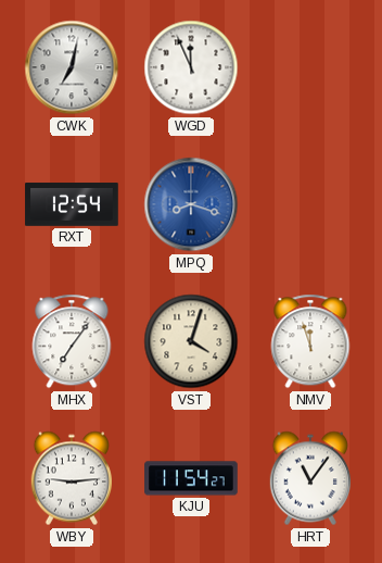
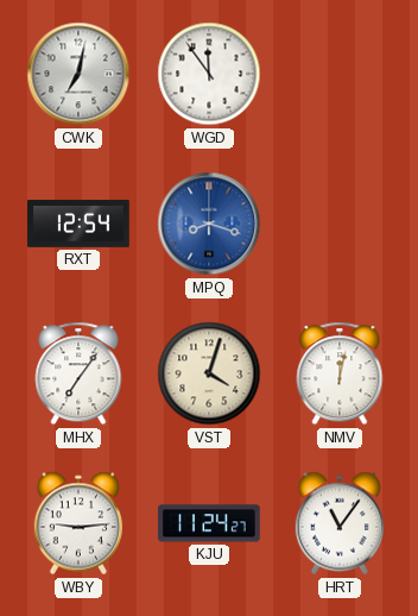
WGD: 11:56 -> 11:54
NMV: 11:57 -> 12:02
KJU: 11:54 -> 11:24
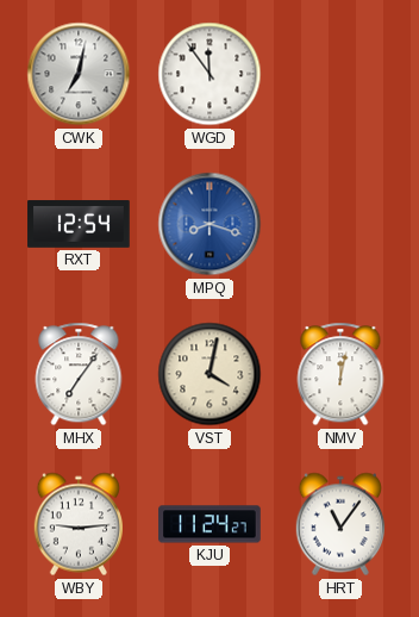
VST: 4:03 -> 4:02
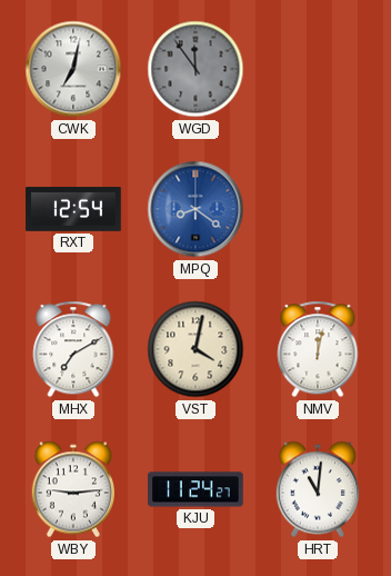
WGD dial: white -> grey
MPQ: 8:18 -> 8:21
MHX: 7:06 -> 7:10
HRT: 11:06 -> 11:01
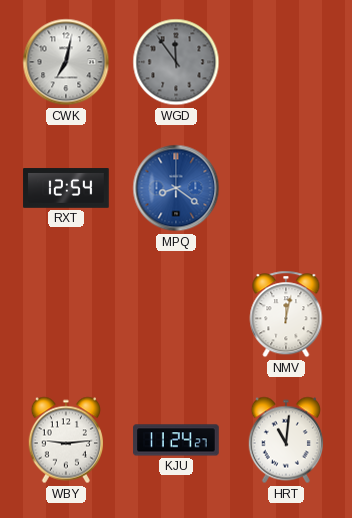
MHX: 7:10 -> none
VST: 4:02 -> none
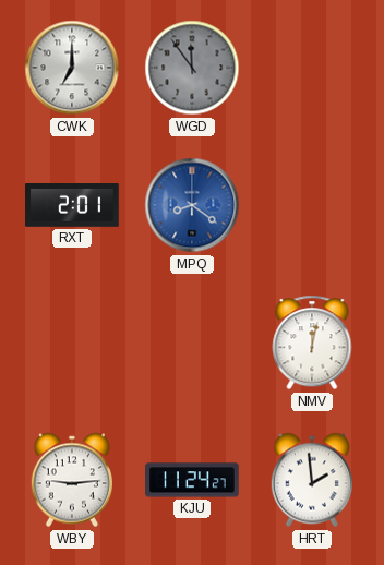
CWK: 7:02 -> 7:00
RXT: 12:54 -> 2:01
HRT: 11:01 -> 1:59
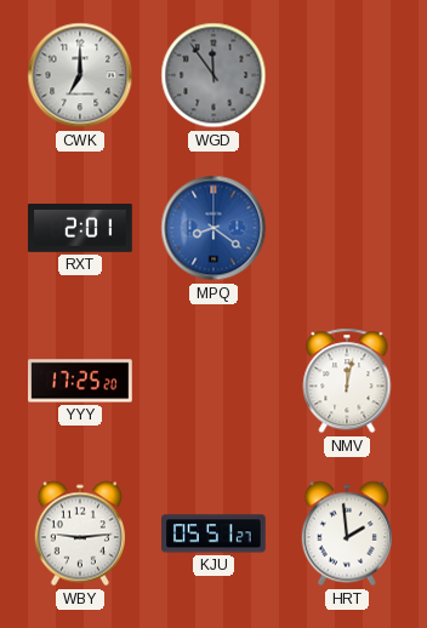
YYY: none -> 17:25
KJU: 11:24 -> 05:51
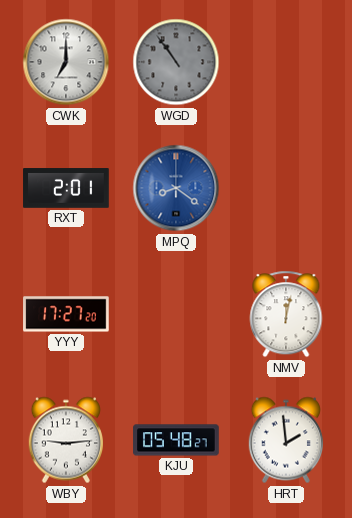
WGD: 11:54 -> 10:54
YYY: 17:25 -> 17:27
KJU: 05:51 -> 05:48
